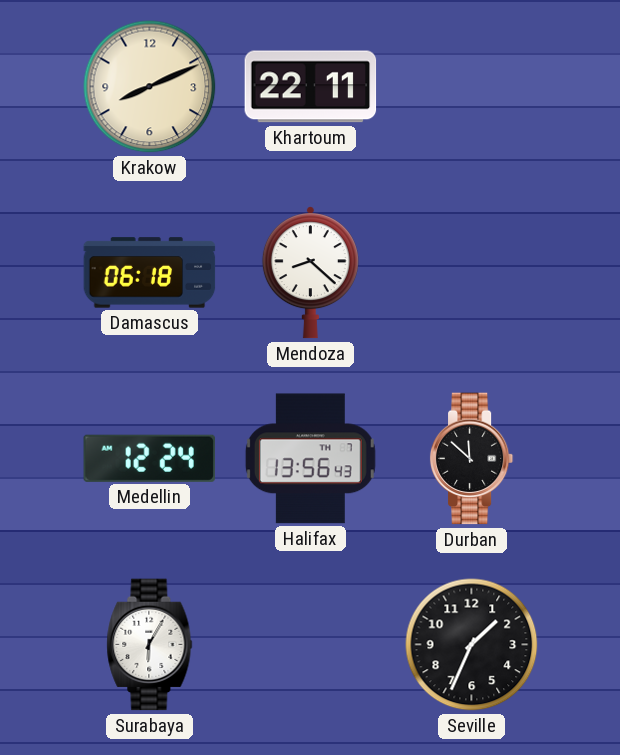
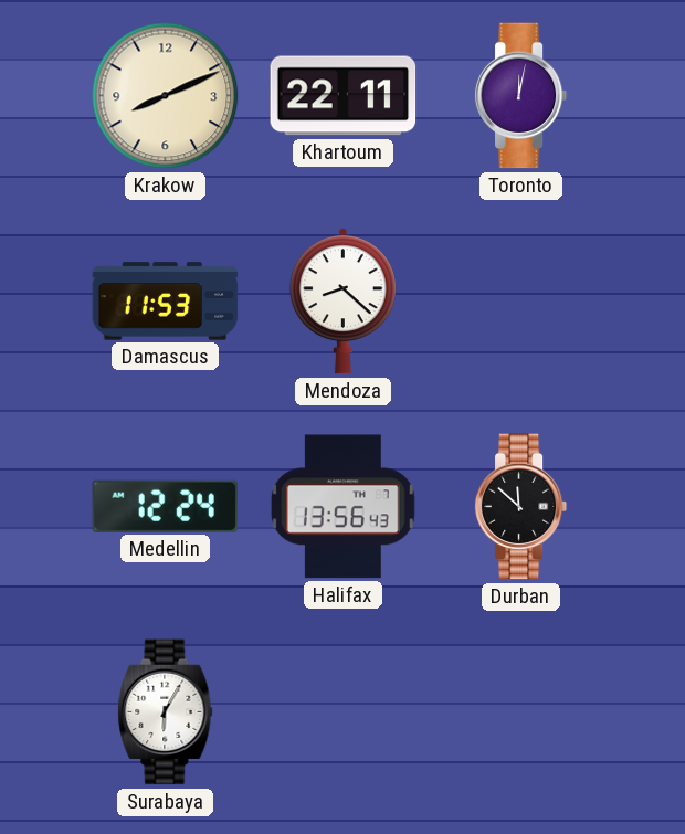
Toronto: none -> 12:02
Damascus: 06:18 -> 11:53
Seville: 1:34 -> none
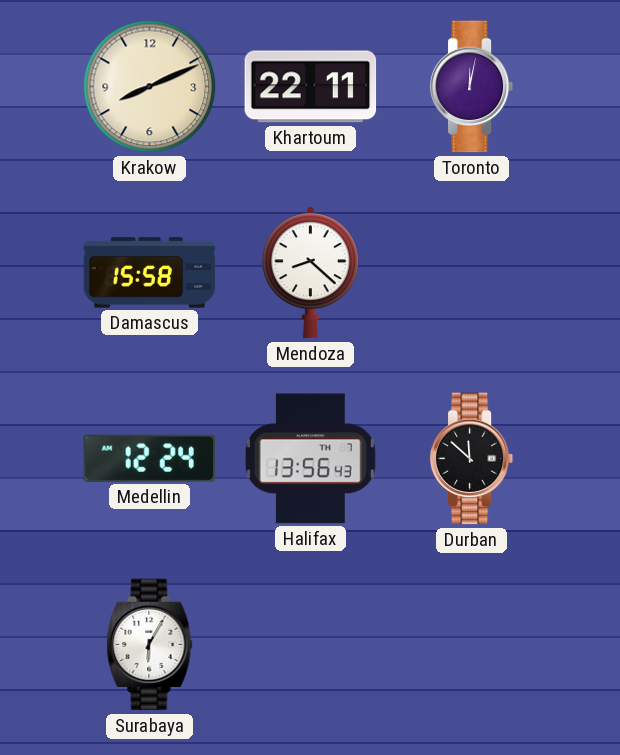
Damascus: 11:53 -> 15:58
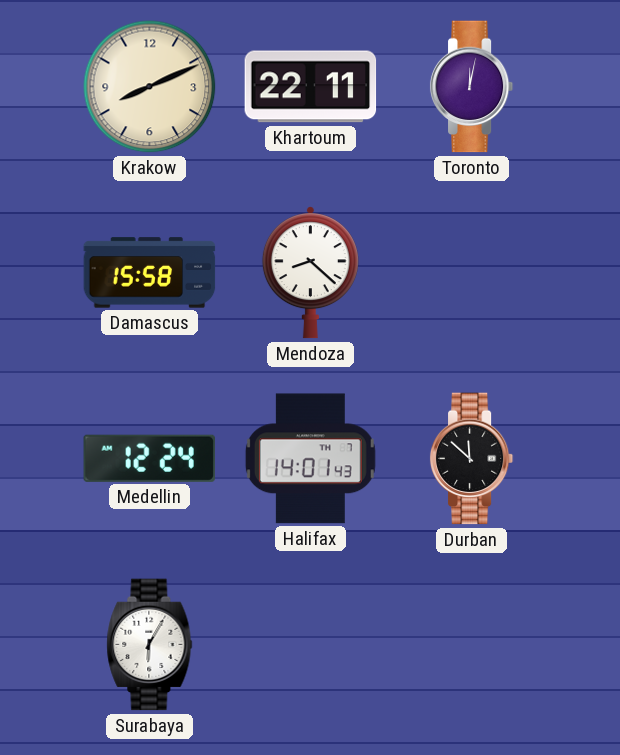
Halifax: 13:56 -> 14:01
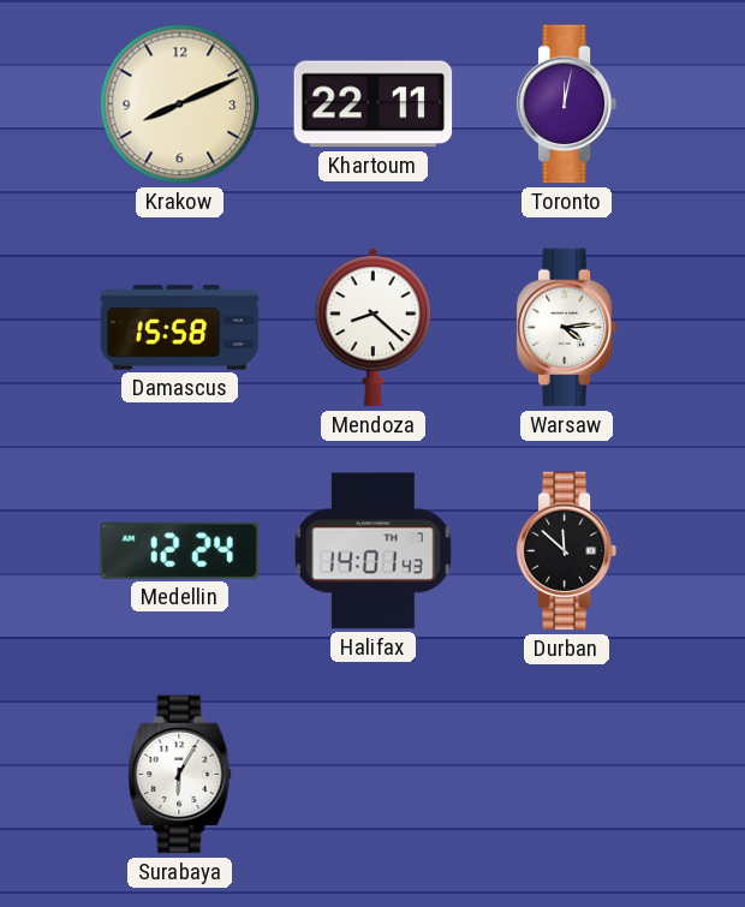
Warsaw: none -> 4:14
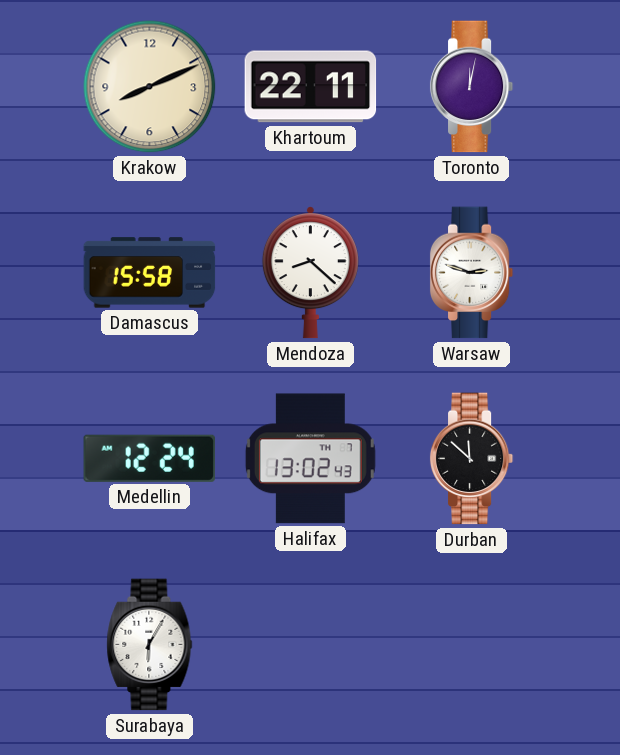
Warsaw: 4:14 -> 2:48
Halifax: 14:01 -> 13:02
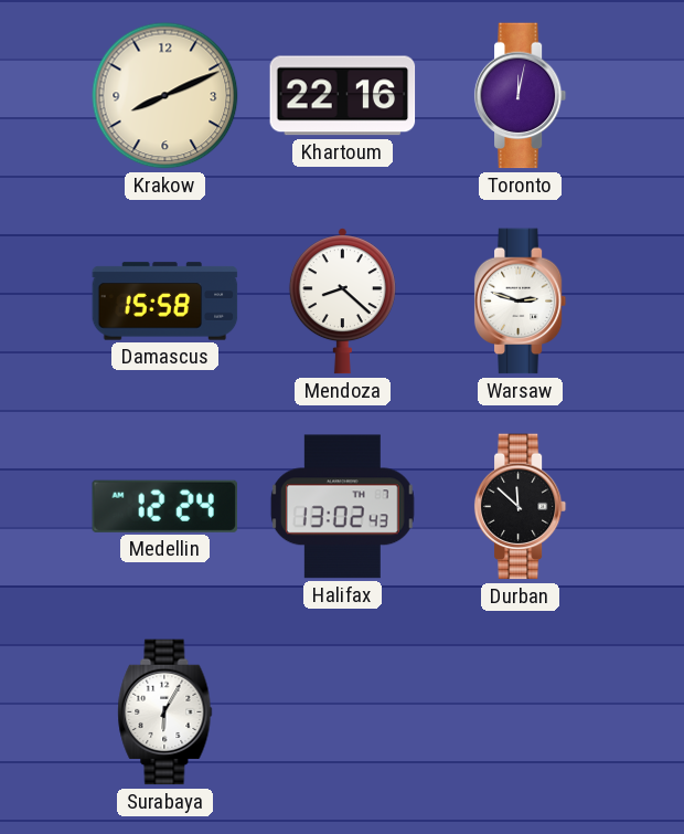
Khartoum: 22:11 -> 22:16
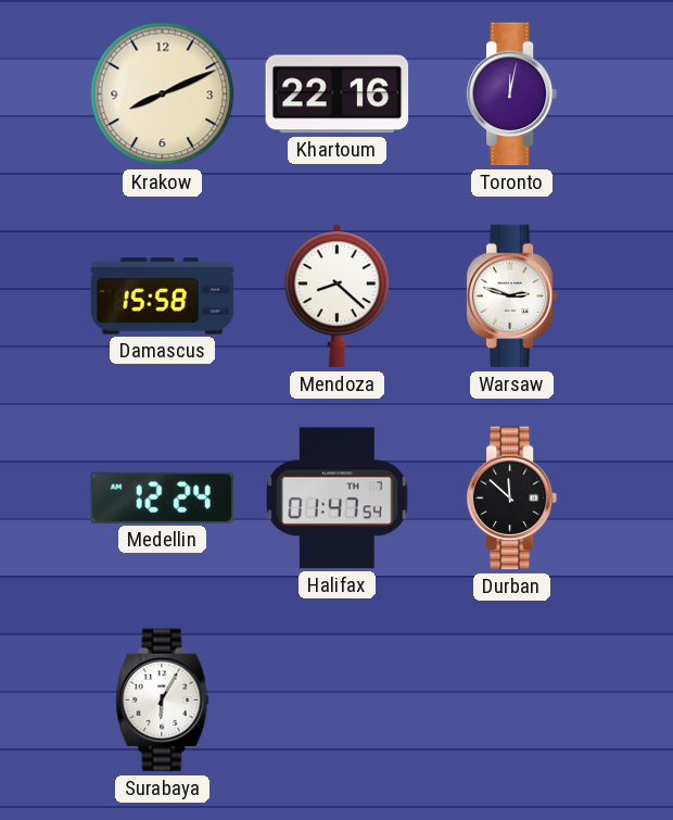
Halifax: 13:02 -> 01:47
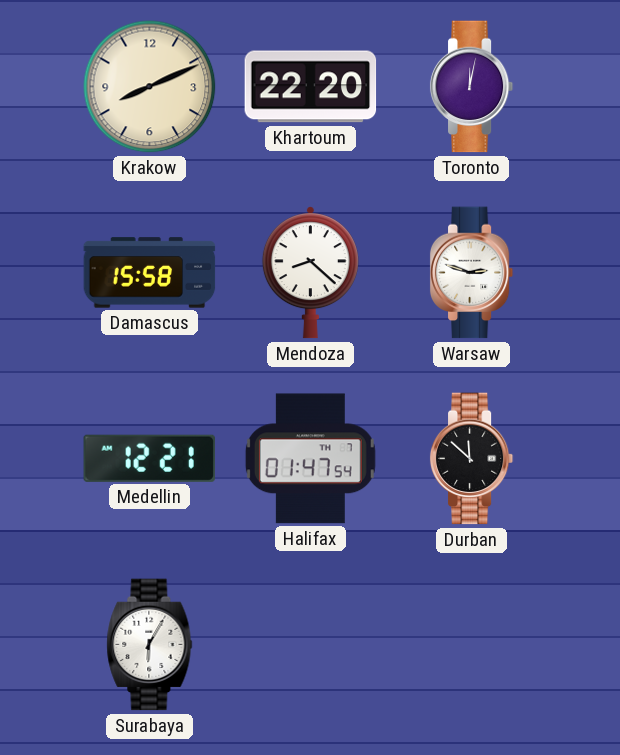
Khartoum: 22:16 -> 22:20
Medellin: 12:24 -> 12:21
